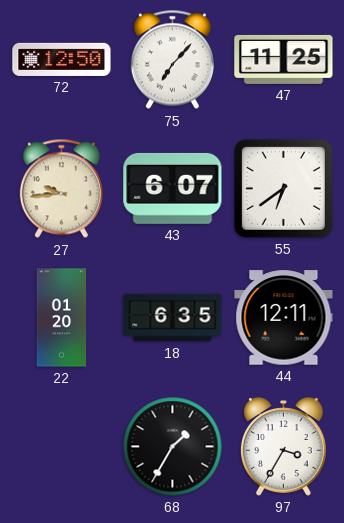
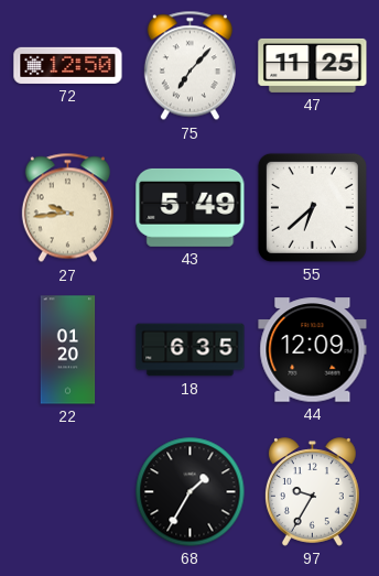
43: 6:07 -> 5:49
55: 6:39 -> 6:38
44: 12:11 -> 12:09
97: 3:35 -> 9:35
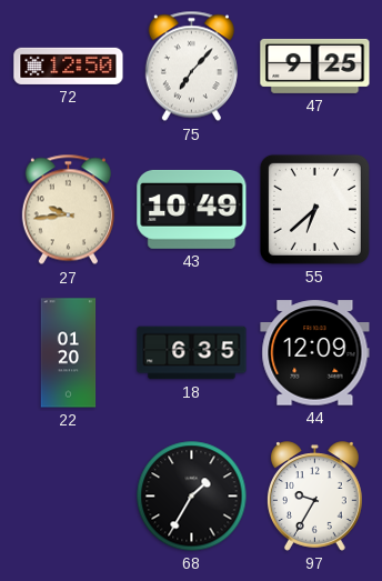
47: 11:25 -> 9:25
43: 5:49 -> 10:49
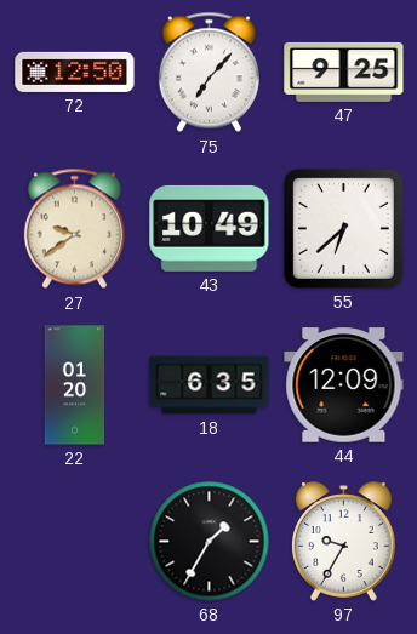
27: 9:44 -> 9:39
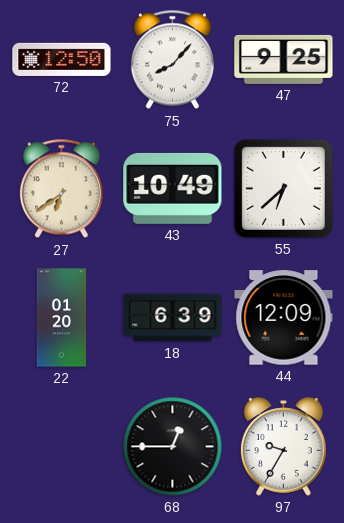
75: 7:07 -> 8:07
27: 9:39 -> 6:39
18: 6:35 -> 6:39
68: 1:35 -> 12:45
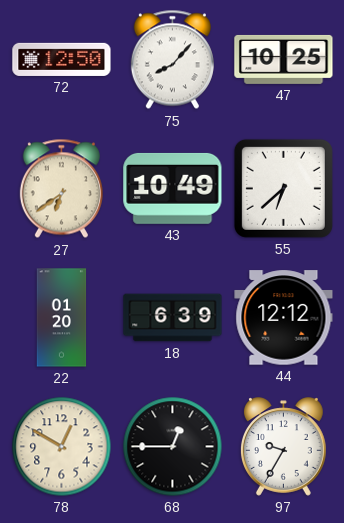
47: 9:25 -> 10:25
44: 12:09 -> 12:12
78: none -> 12:50
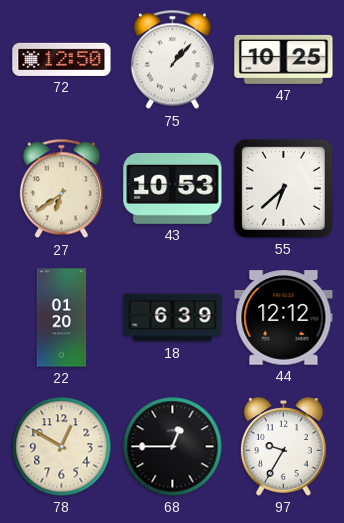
75: 8:07 -> 1:07
43: 10:49 -> 10:53
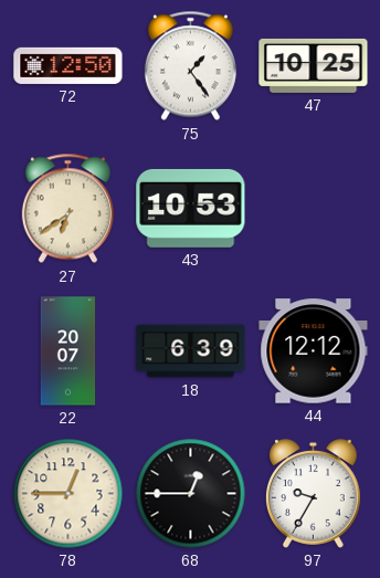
75: 1:07 -> 1:24
55: 6:38 -> none
22: 01:20 -> 20:07
78: 12:50 -> 12:45
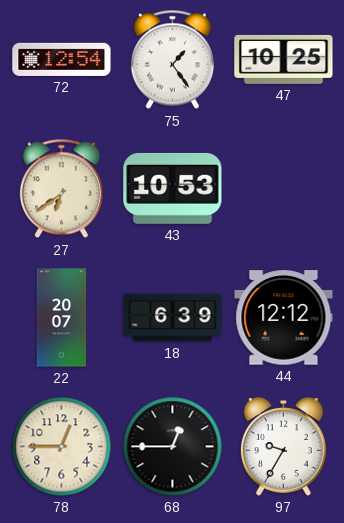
72: 12:50 -> 12:54
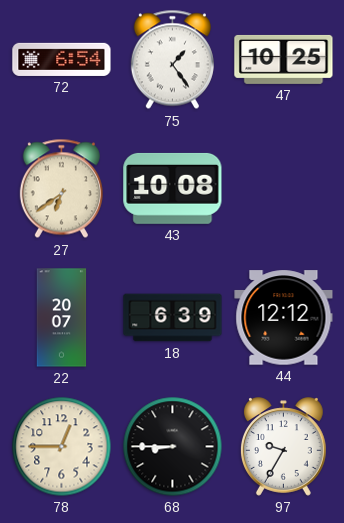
72: 12:54 -> 6:54
43: 10:53 -> 10:08
68: 12:45 -> 8:45
